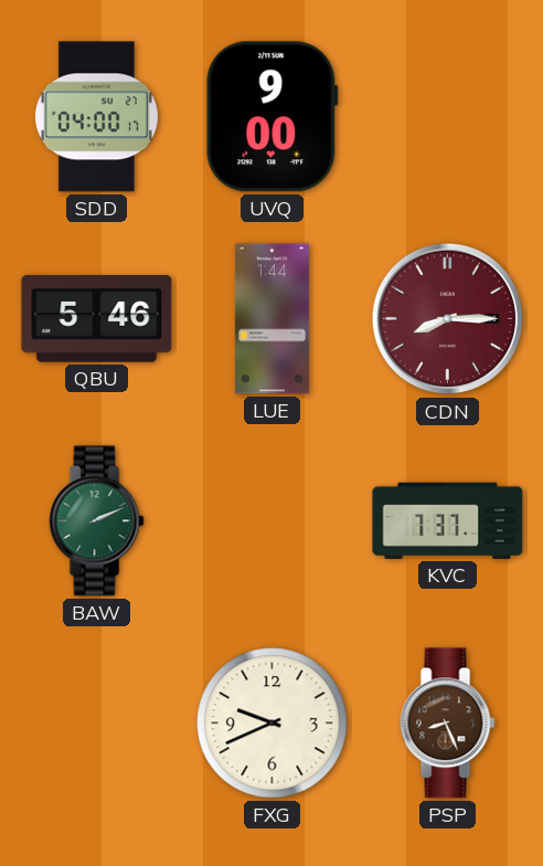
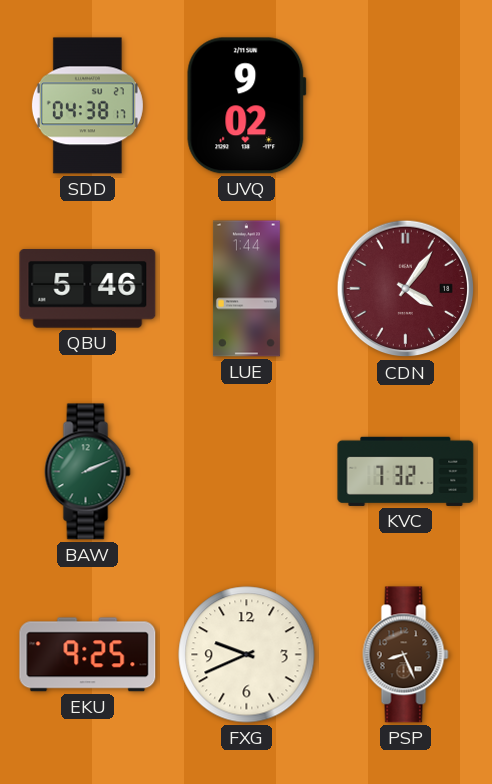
SDD: 04:00 -> 04:38
UVQ: 9:00 -> 9:02
CDN: 8:15 -> 4:06
KVC: 7:37 -> 7:32
EKU: none -> 9:25
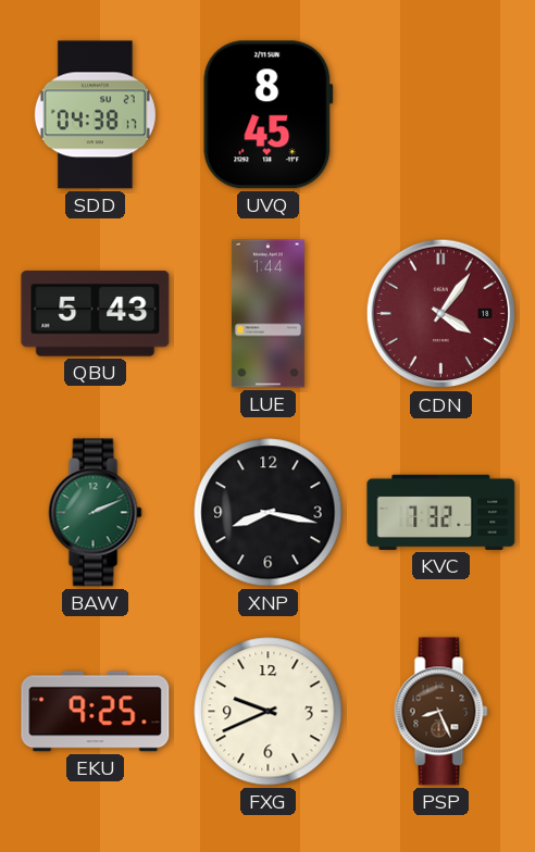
UVQ: 9:02 -> 8:45
QBU: 5:46 -> 5:43
XNP: none -> 8:17
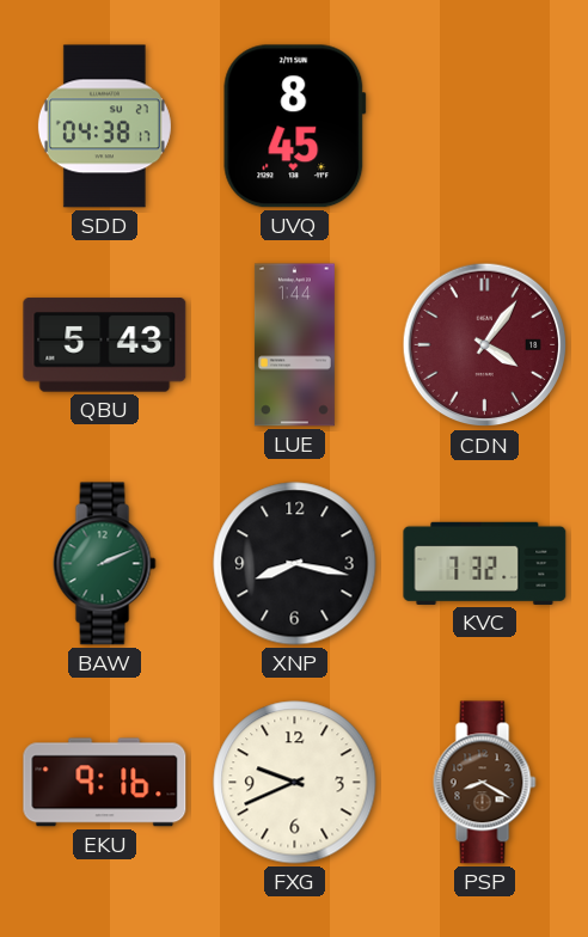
EKU: 9:25 -> 9:16
PSP: 8:26 -> 8:20
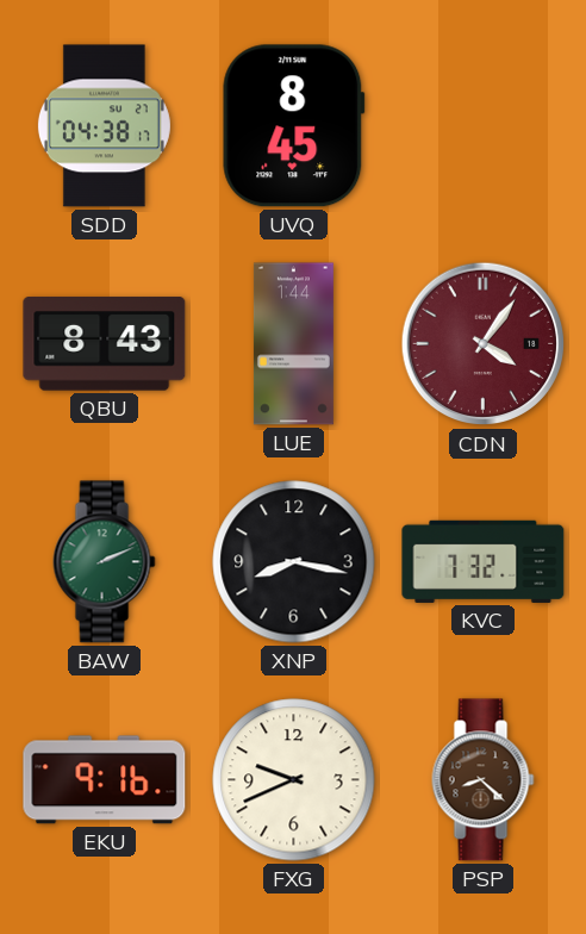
QBU: 5:43 -> 8:43
PSP: 8:20 -> 8:22
